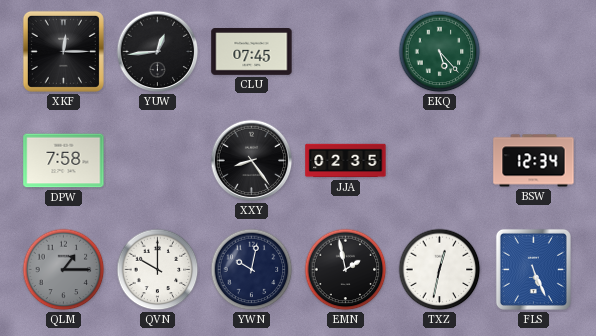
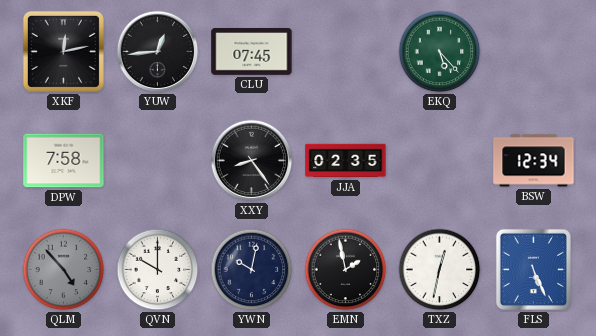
XKF: 12:15 -> 12:13
QLM: 1:15 -> 4:53
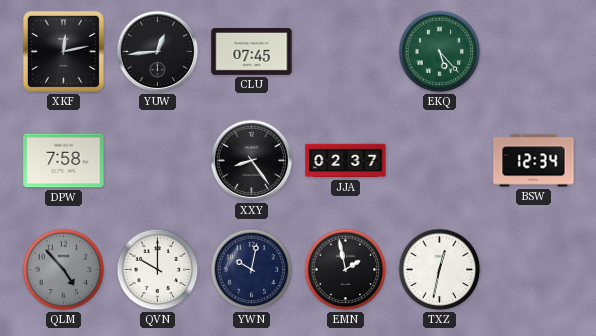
JJA: 02:35 -> 02:37
FLS: 5:26 -> none
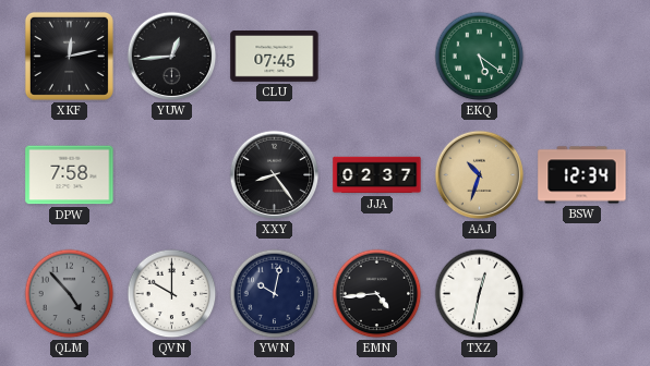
EKQ: 5:23 -> 5:21
AAJ: none -> 10:33
EMN: 1:58 -> 4:44
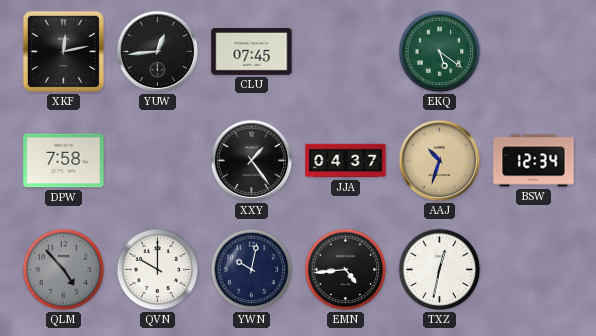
XXY: 8:24 -> 1:24
JJA: 02:37 -> 04:37
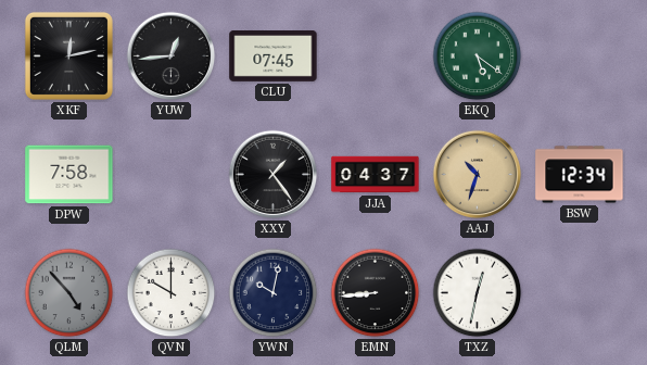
EMN: 4:44 -> 8:44
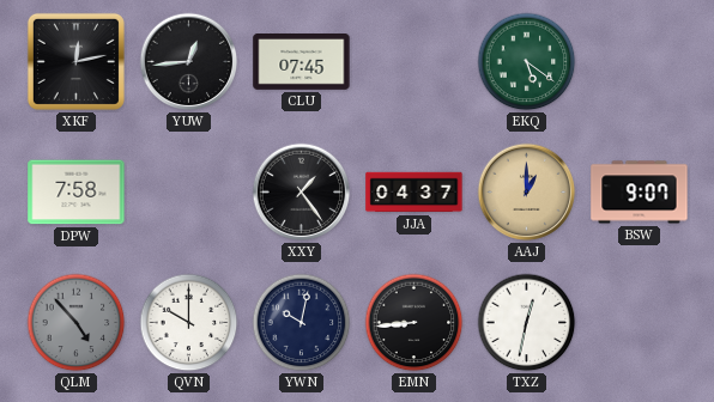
AAJ: 10:33 -> 1:00
BSW: 12:34 -> 9:07
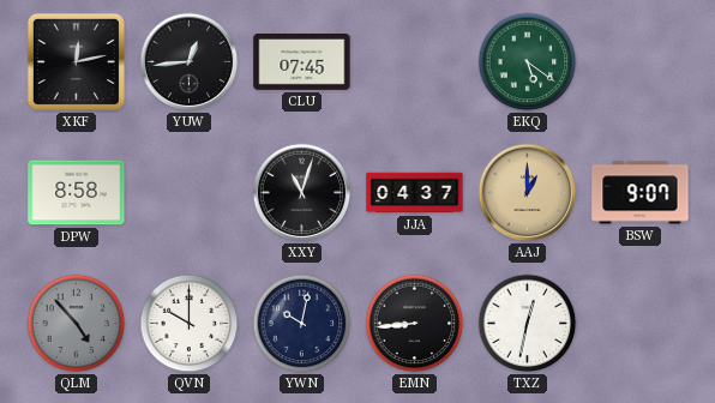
DPW: 7:58 -> 8:58
XXY: 1:24 -> 11:03
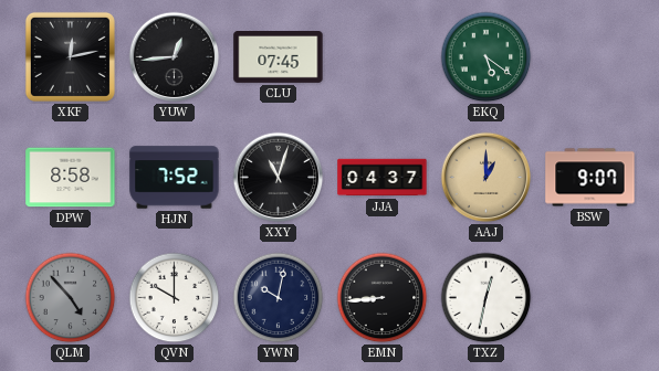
HJN: none -> 7:52
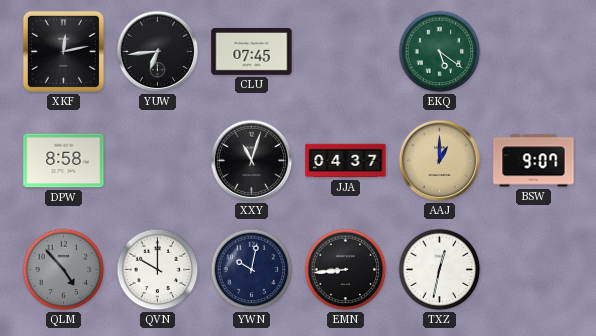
YUW: 12:44 -> 6:44
HJN: 7:52 -> none
